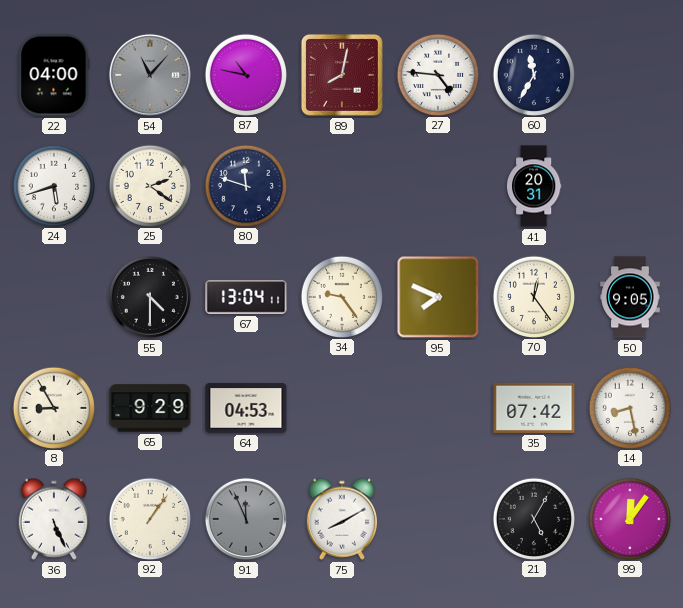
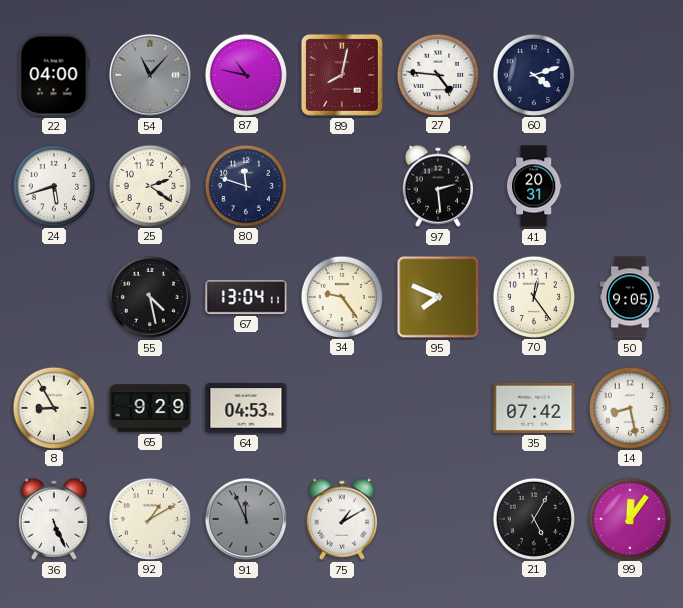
60: 11:35 -> 4:12
97: none -> 2:29
55: 4:30 -> 4:28
92: 1:06 -> 1:10
75: 8:10 -> 1:10
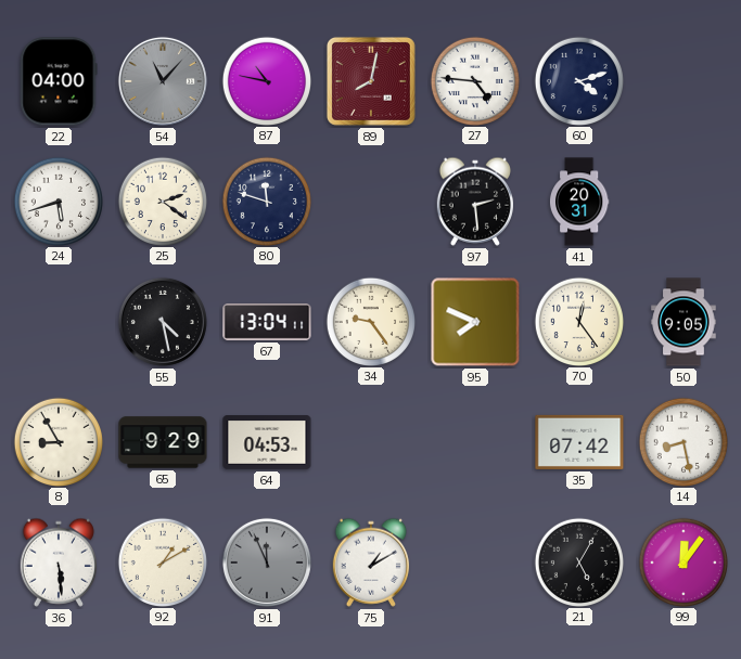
36: 5:26 -> 5:29
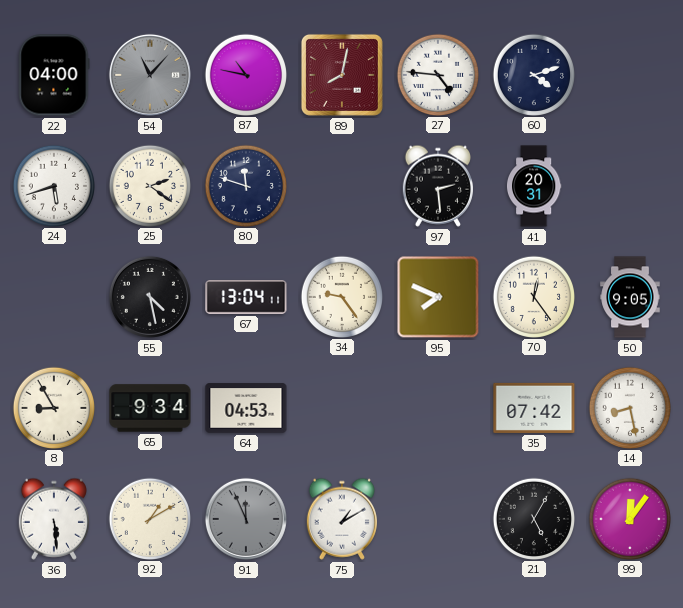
65: 9:29 -> 9:34
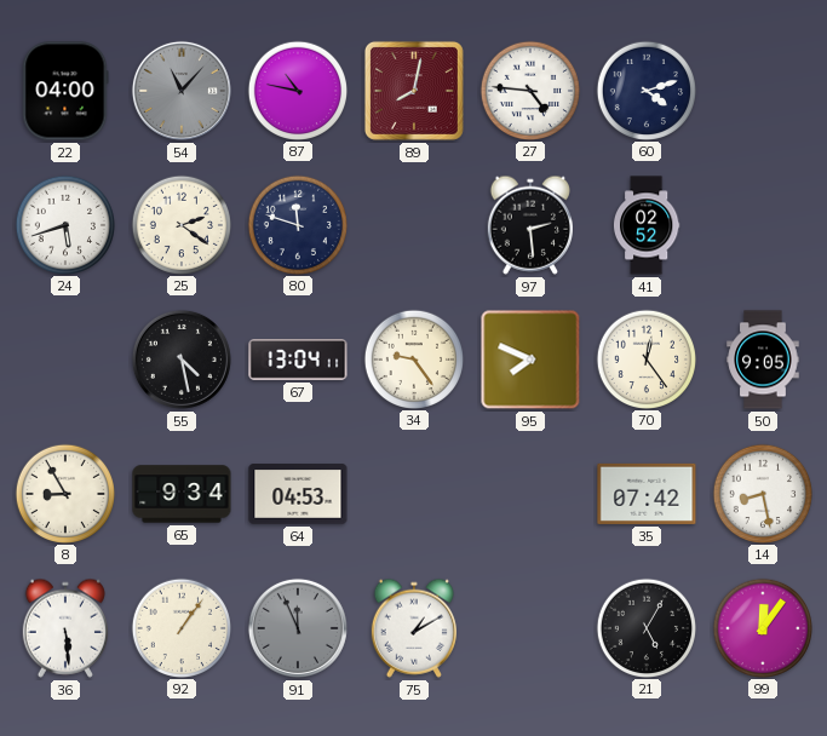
41: 20:31 -> 02:52
92: 1:10 -> 1:06
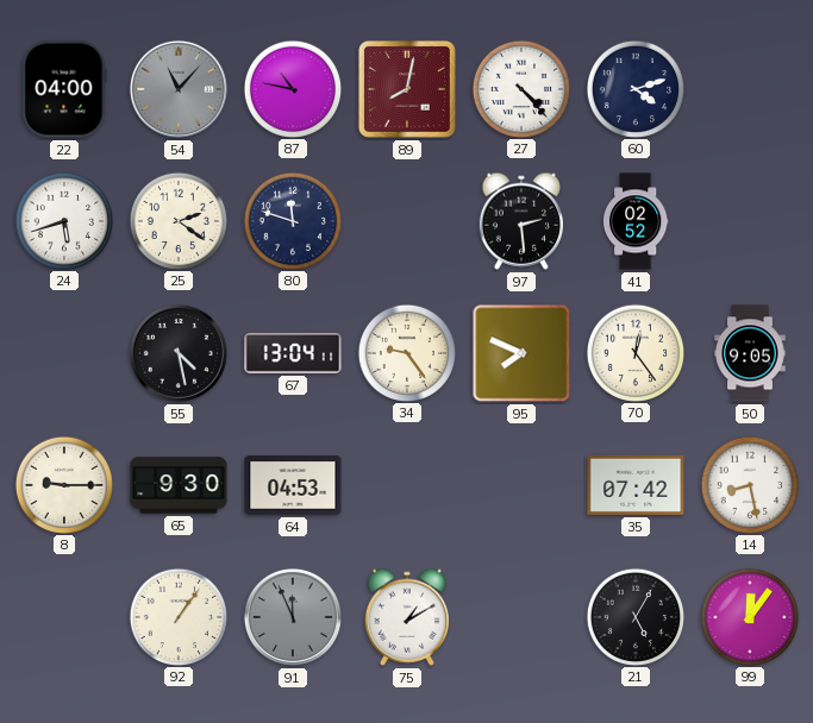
27: 4:46 -> 4:23
8: 8:55 -> 9:15
65: 9:34 -> 9:30
36: 5:29 -> none
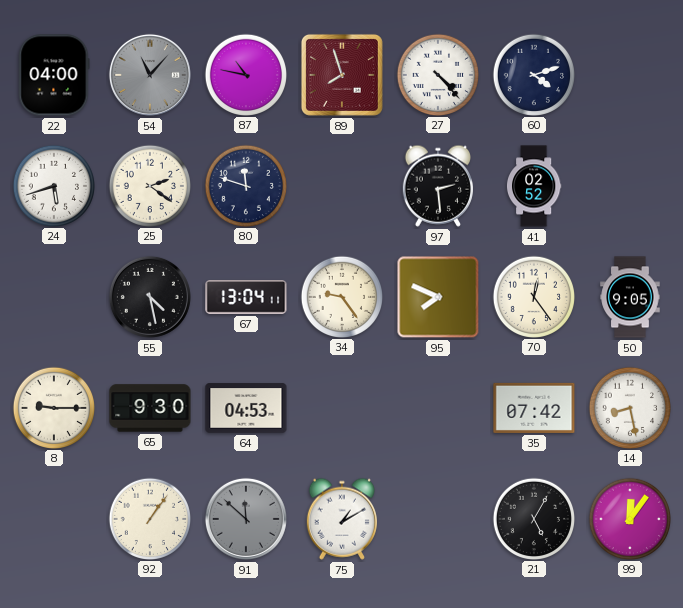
89: 8:02 -> 7:57
91: 11:56 -> 11:52
